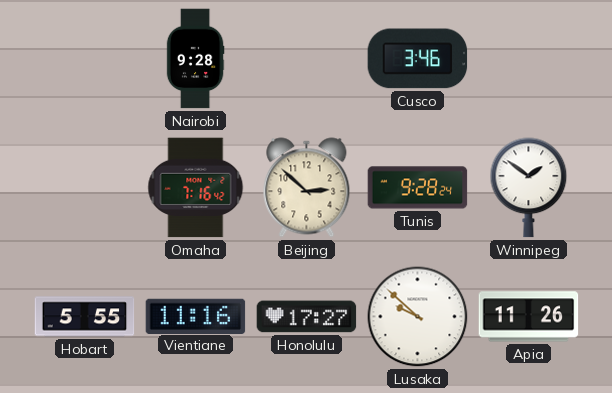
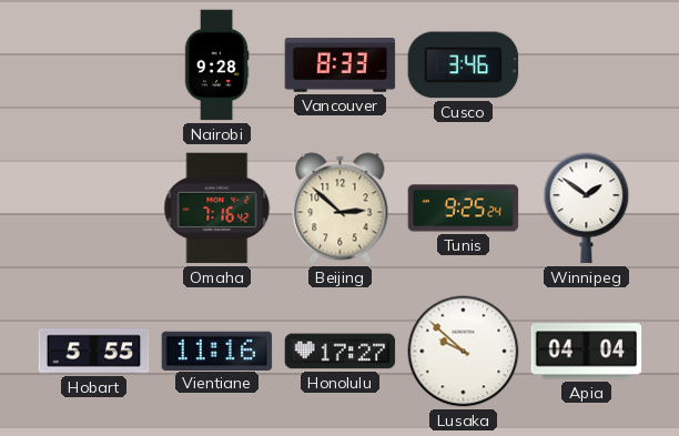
Vancouver: none -> 8:33
Tunis: 9:28 -> 9:25
Apia: 11:26 -> 04:04
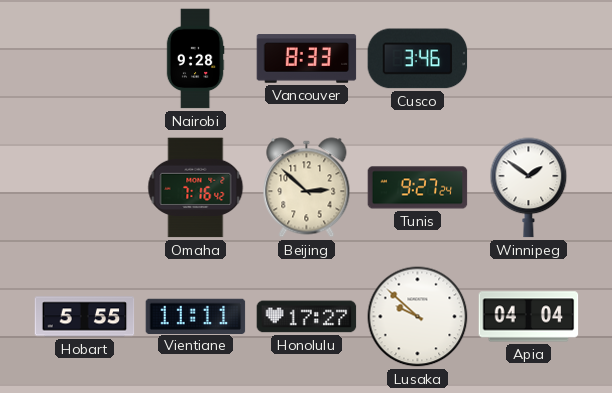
Tunis: 9:25 -> 9:27
Vientiane: 11:16 -> 11:11
